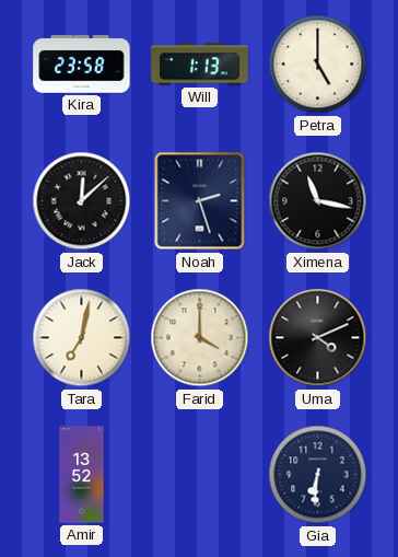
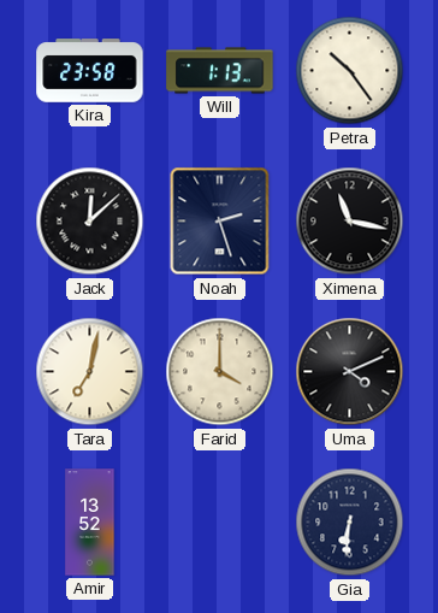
Petra: 5:00 -> 10:24
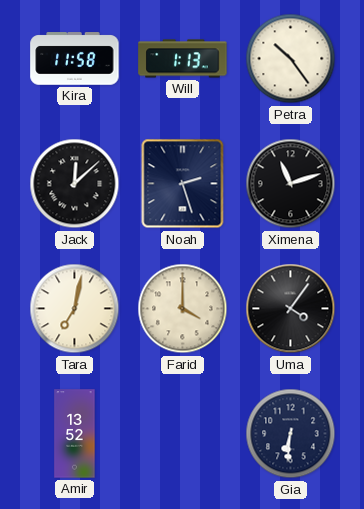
Kira: 23:58 -> 11:58
Ximena: 11:17 -> 11:12
Uma: 4:11 -> 4:06
